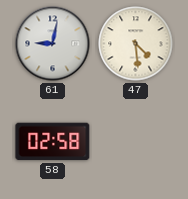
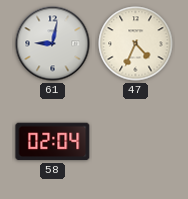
47: 4:29 -> 4:34
58: 02:58 -> 02:04
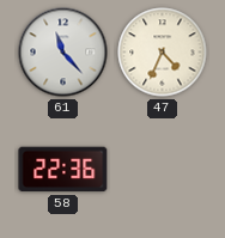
61: 9:02 -> 11:23
58: 02:04 -> 22:36
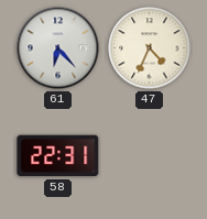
61: 11:23 -> 6:23
58: 22:36 -> 22:31
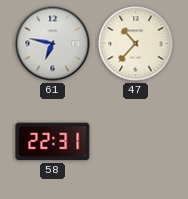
61: 6:23 -> 6:47
47: 4:34 -> 10:37
